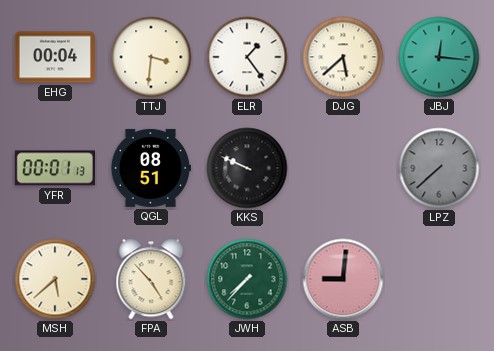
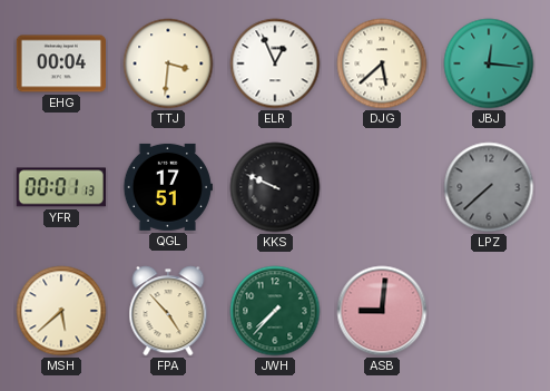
ELR: 1:24 -> 12:56
QGL: 08:51 -> 17:51
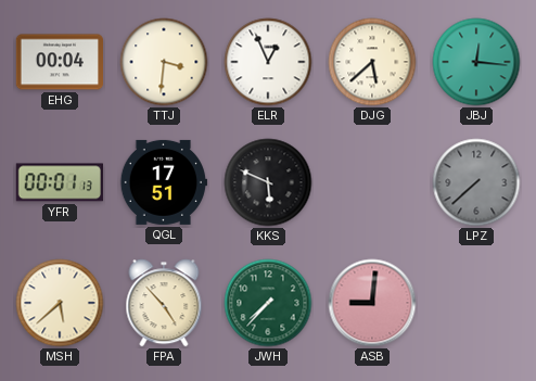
KKS: 9:49 -> 5:49
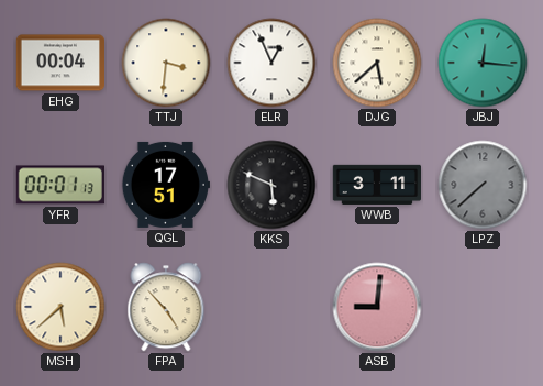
WWB: none -> 3:11
JWH: 7:37 -> none
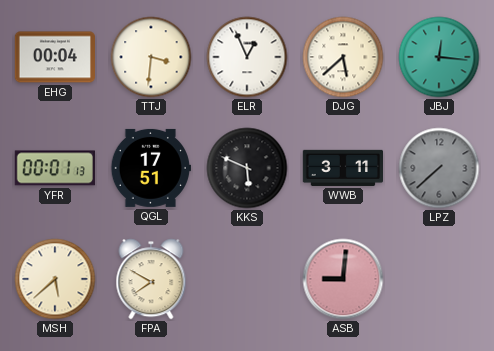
FPA: 4:53 -> 7:50
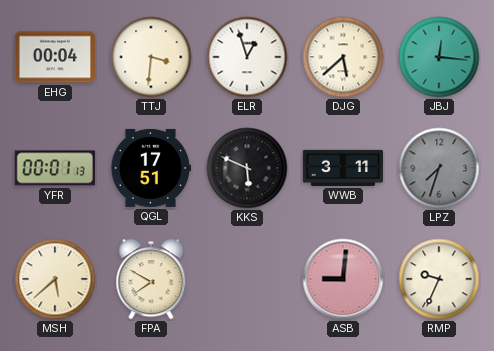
ELR: 12:56 -> 12:57
LPZ: 7:38 -> 7:33
RMP: none -> 9:34
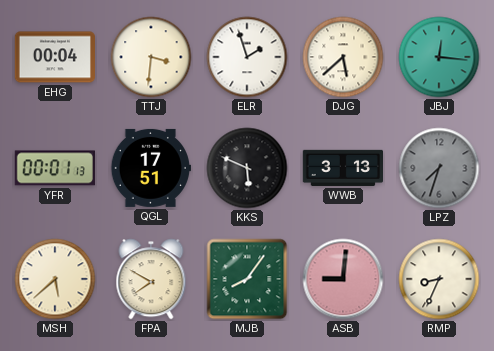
ELR: 12:57 -> 1:57
WWB: 3:11 -> 3:13
MJB: none -> 8:06
RMP: 9:34 -> 8:34
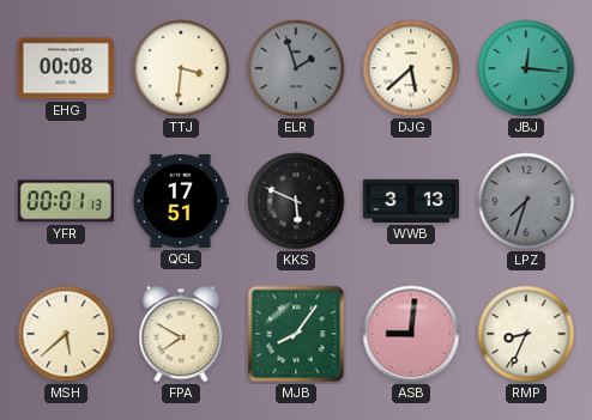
EHG: 00:04 -> 00:08
ELR dial: white -> grey
